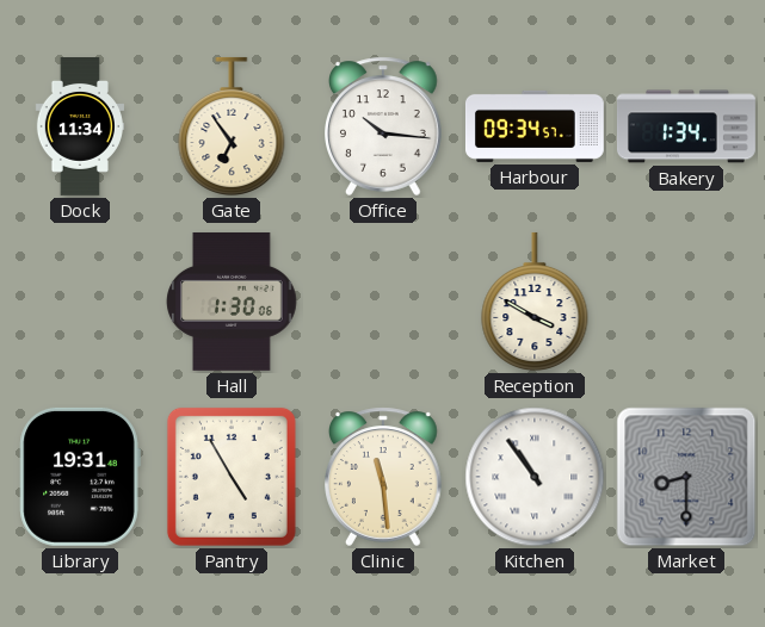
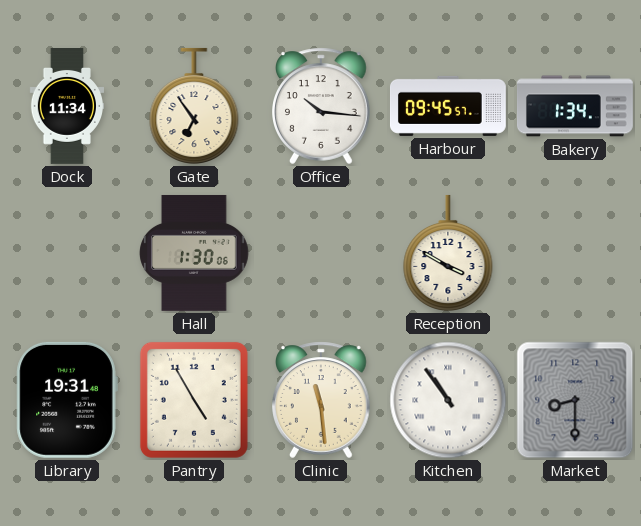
Harbour: 09:34 -> 09:45
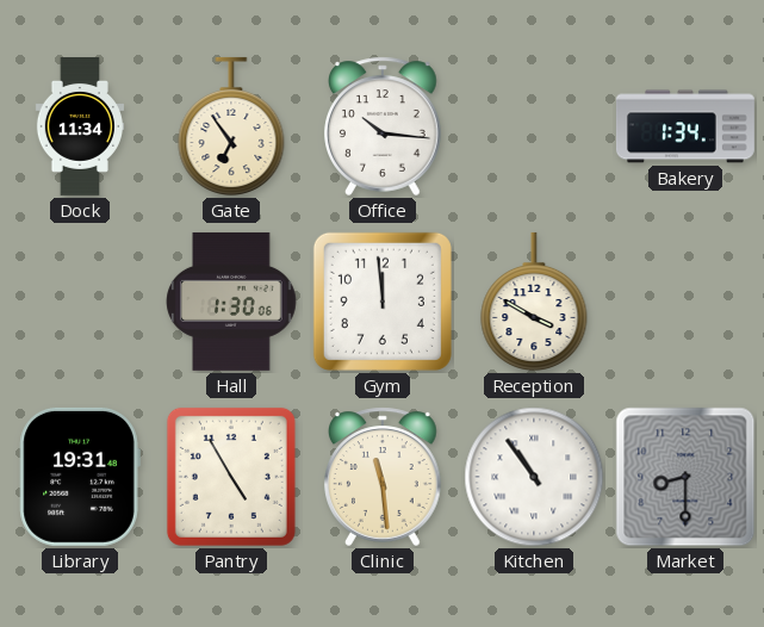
Harbour: 09:45 -> none
Gym: none -> 11:59
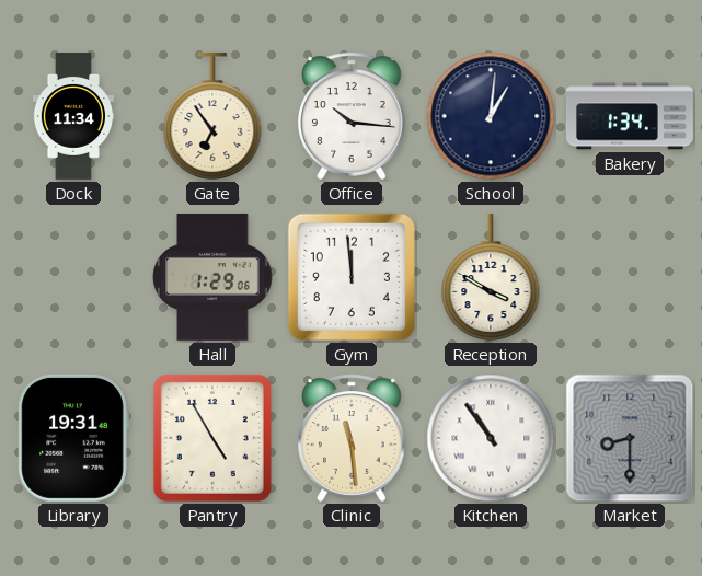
School: none -> 1:01
Hall: 1:30 -> 1:29
